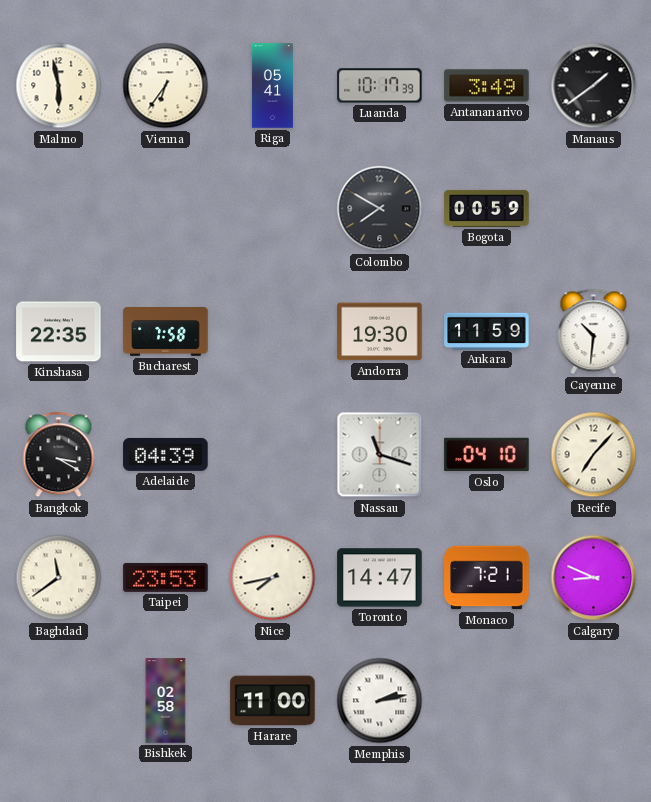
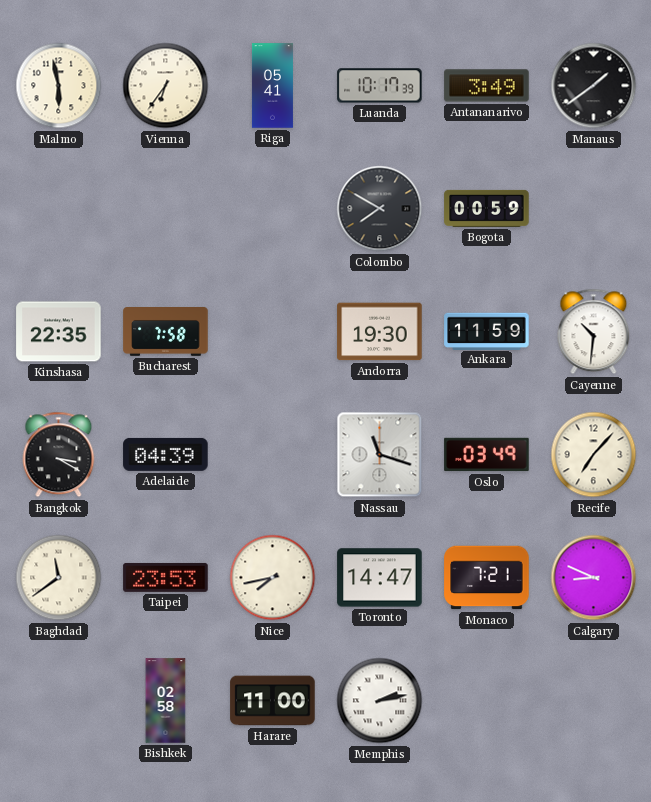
Oslo: 04:10 -> 03:49
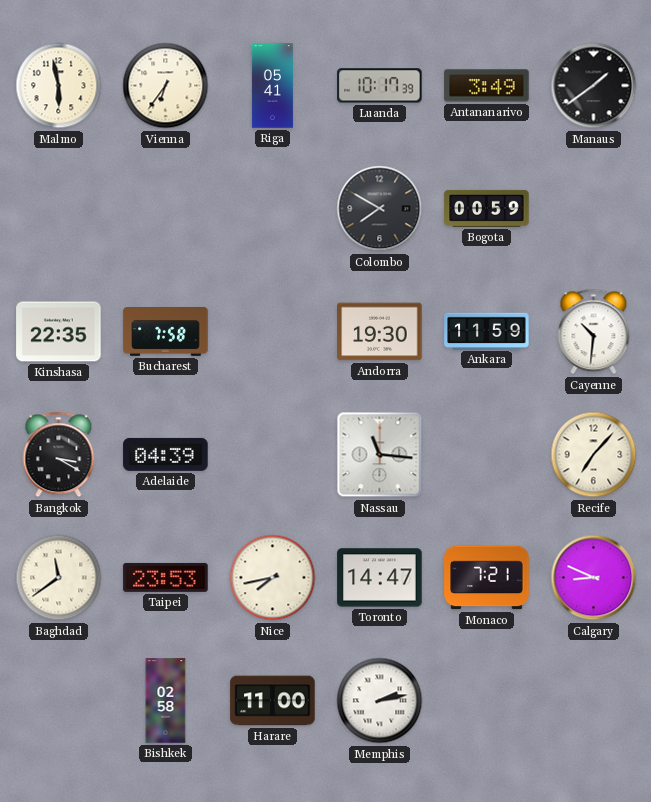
Nassau: 11:18 -> 11:16
Oslo: 03:49 -> none
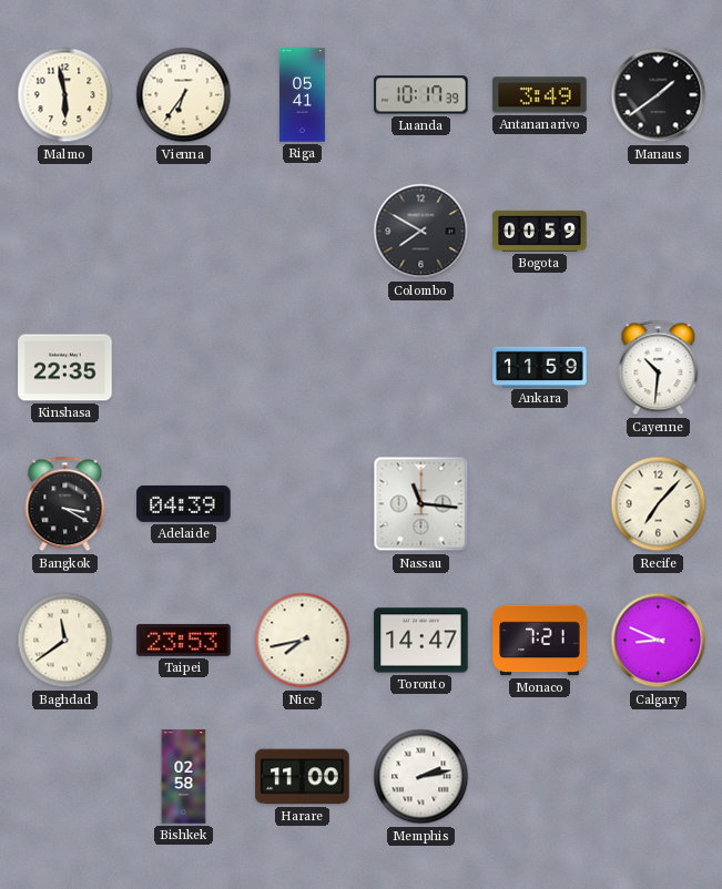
Bucharest: 7:58 -> none
Andorra: 19:30 -> none
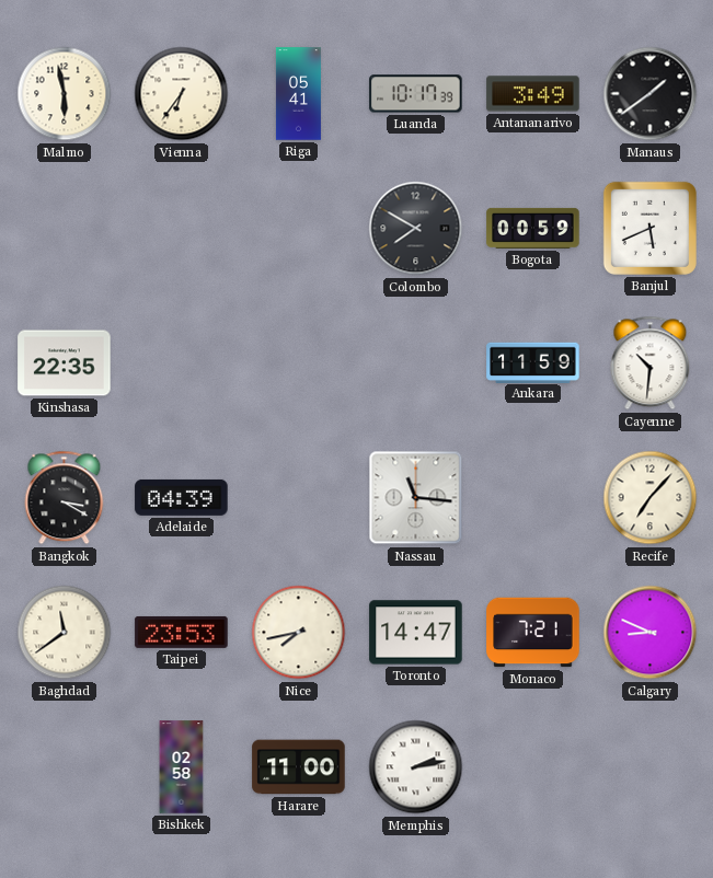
Banjul: none -> 5:41
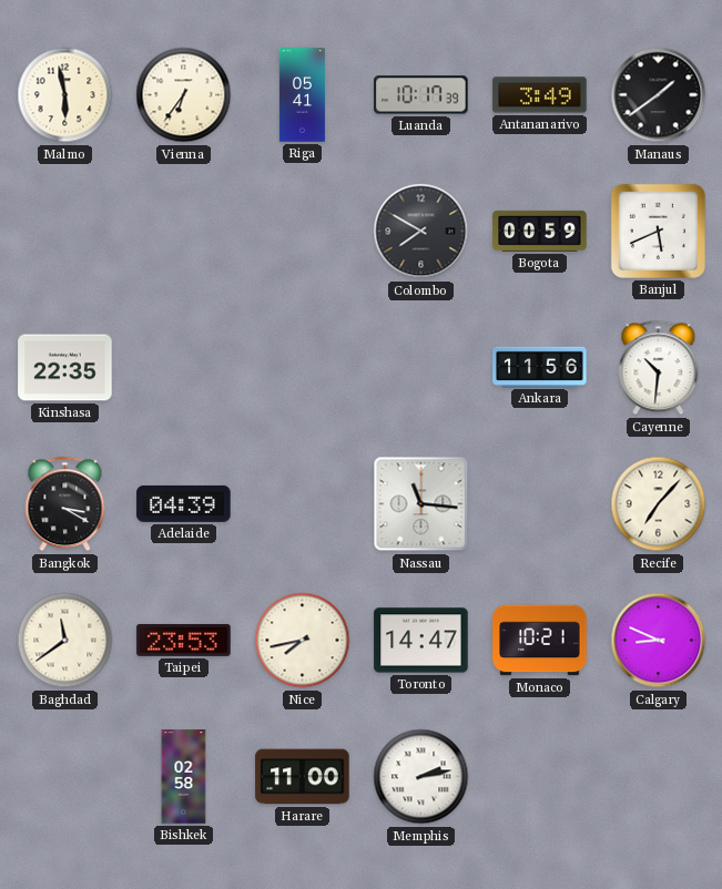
Ankara: 11:59 -> 11:56
Monaco: 7:21 -> 10:21
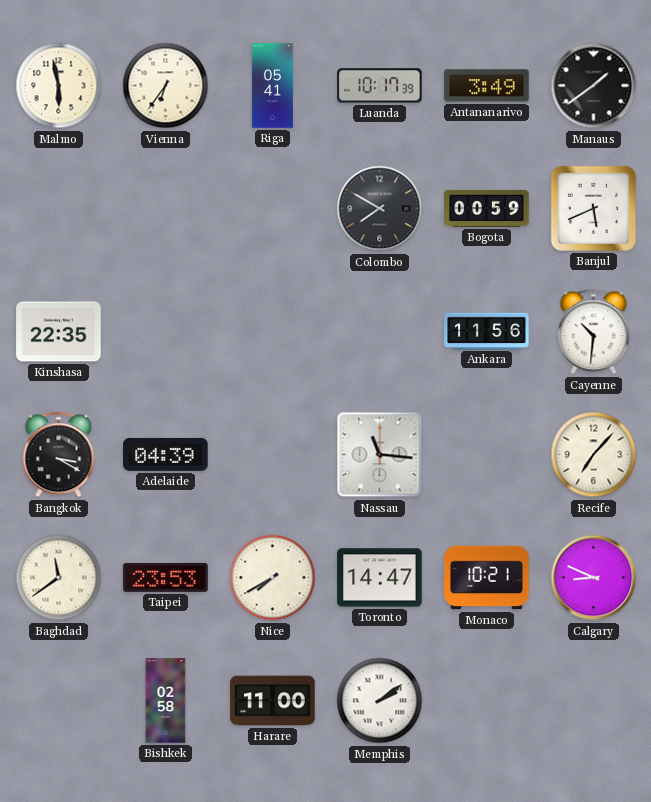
Nice: 7:43 -> 7:40
Memphis: 2:13 -> 2:09
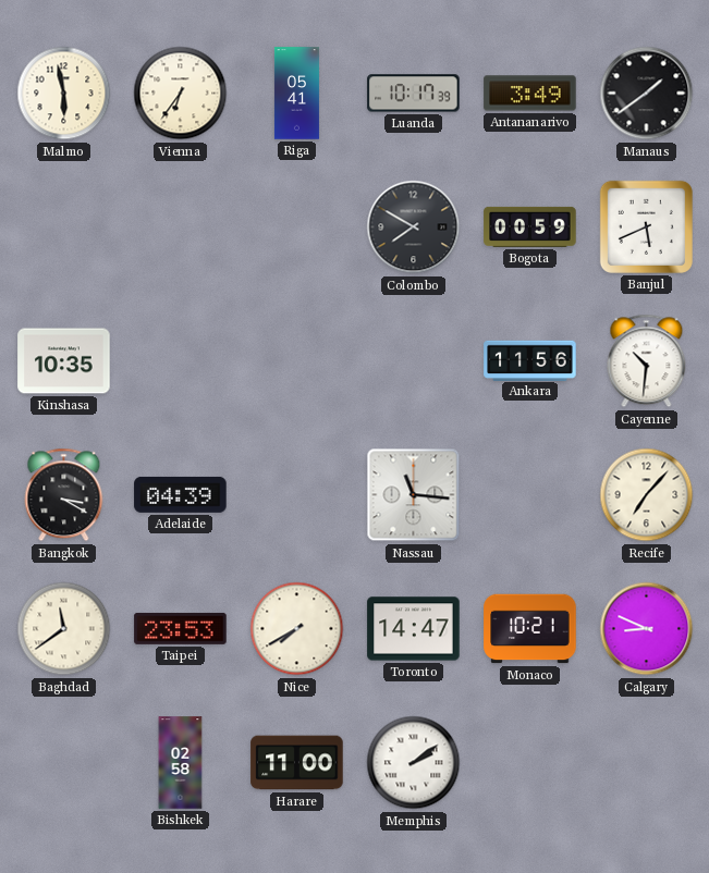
Kinshasa: 22:35 -> 10:35
